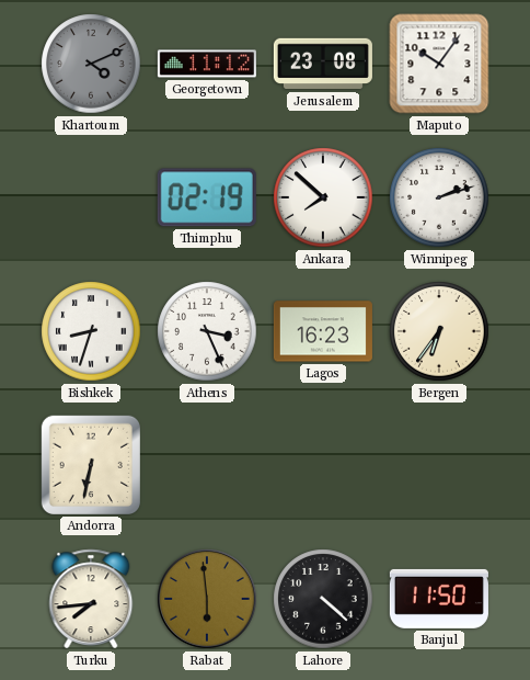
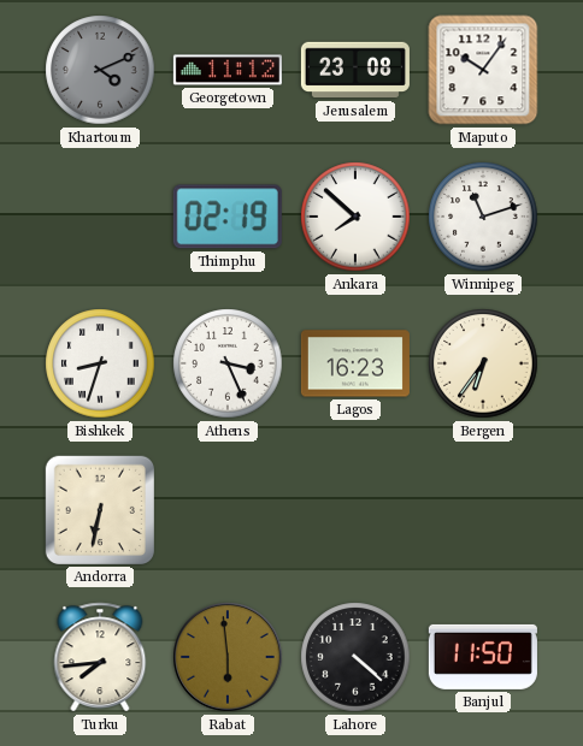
Winnipeg: 2:12 -> 11:12
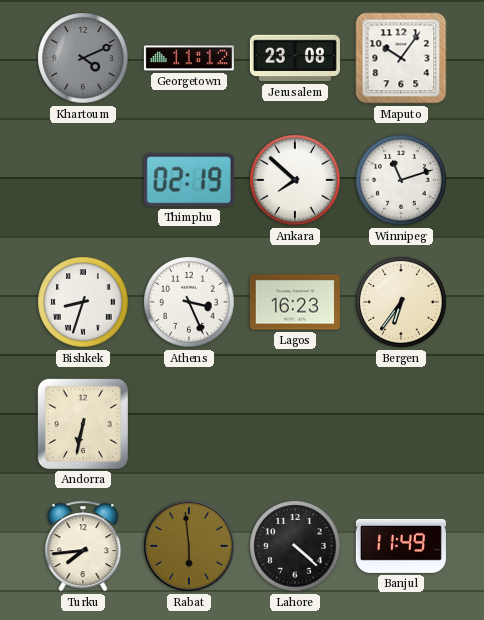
Banjul: 11:50 -> 11:49
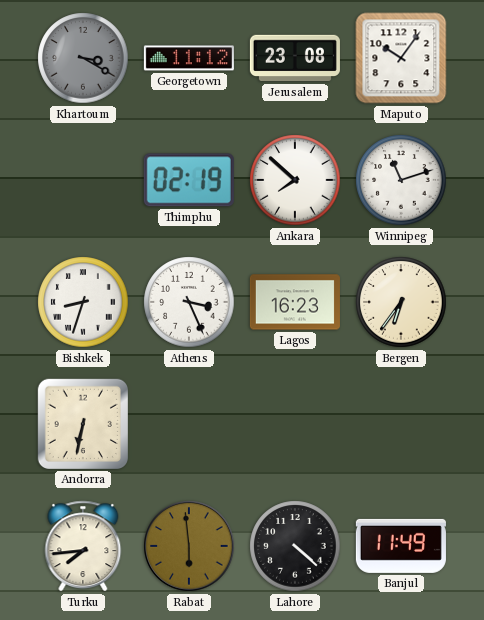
Khartoum: 4:11 -> 3:20
